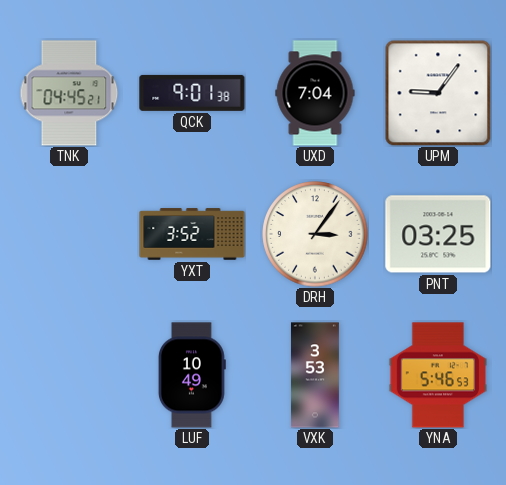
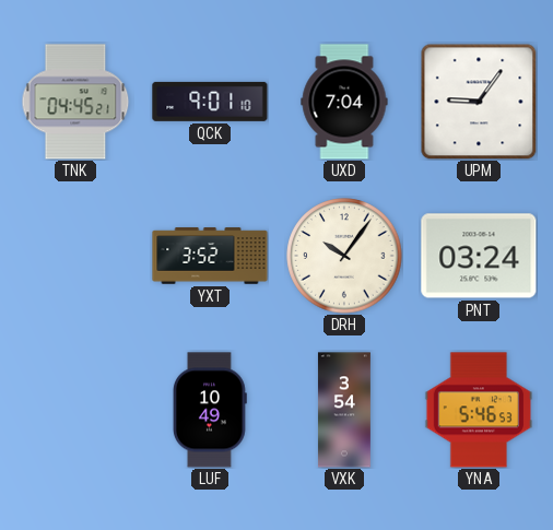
QCK: 9:01:38 -> 9:01:10
DRH: 3:06 -> 10:06
PNT: 03:25 -> 03:24
VXK: 3:53 -> 3:54
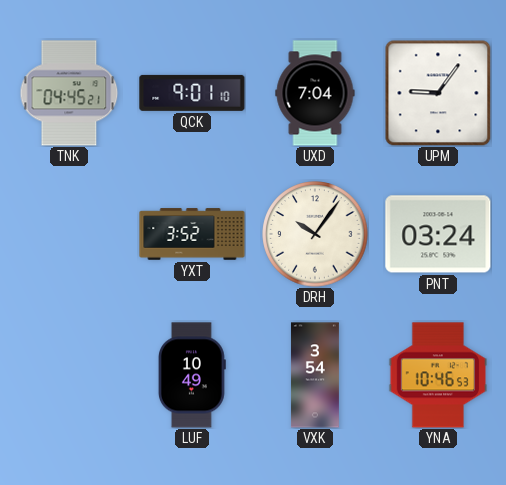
YNA: 5:46 -> 10:46
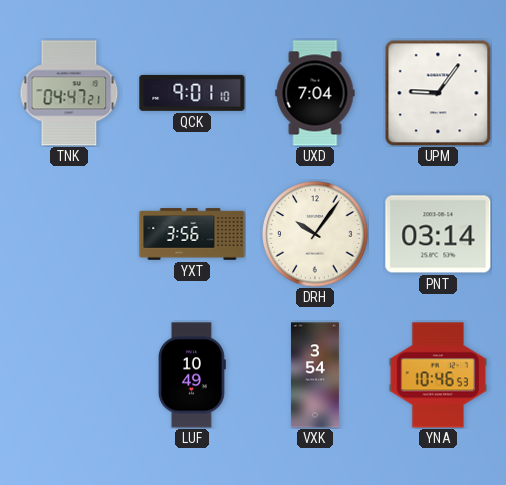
TNK: 04:45 -> 04:47
YXT: 3:52 -> 3:56
PNT: 03:24 -> 03:14
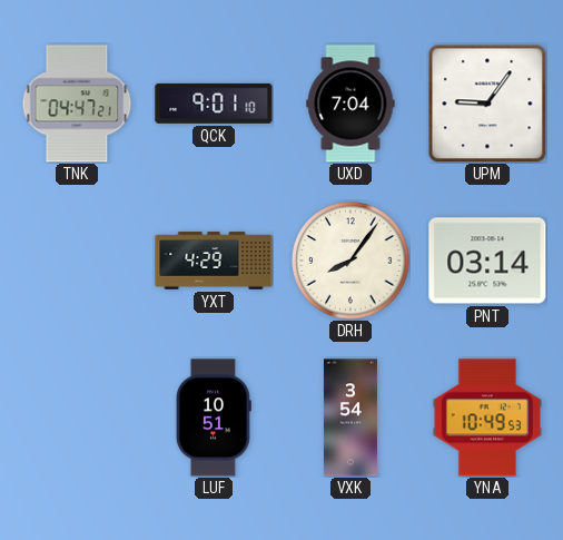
YXT: 3:56 -> 4:29
DRH: 10:06 -> 8:06
LUF: 10:49 -> 10:51
YNA: 10:46 -> 10:49
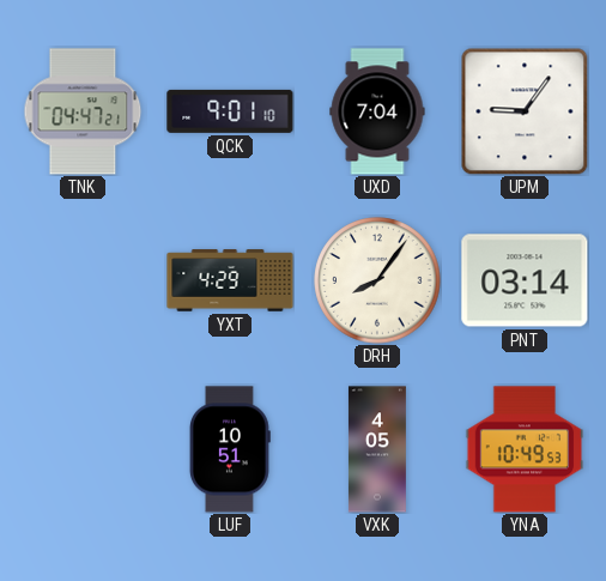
VXK: 3:54 -> 4:05
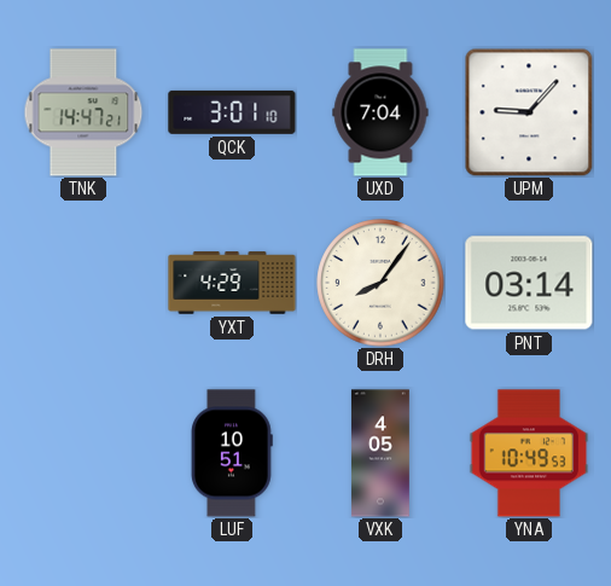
TNK: 04:47 -> 14:47
QCK: 9:01 -> 3:01
UPM: 9:06 -> 9:07
